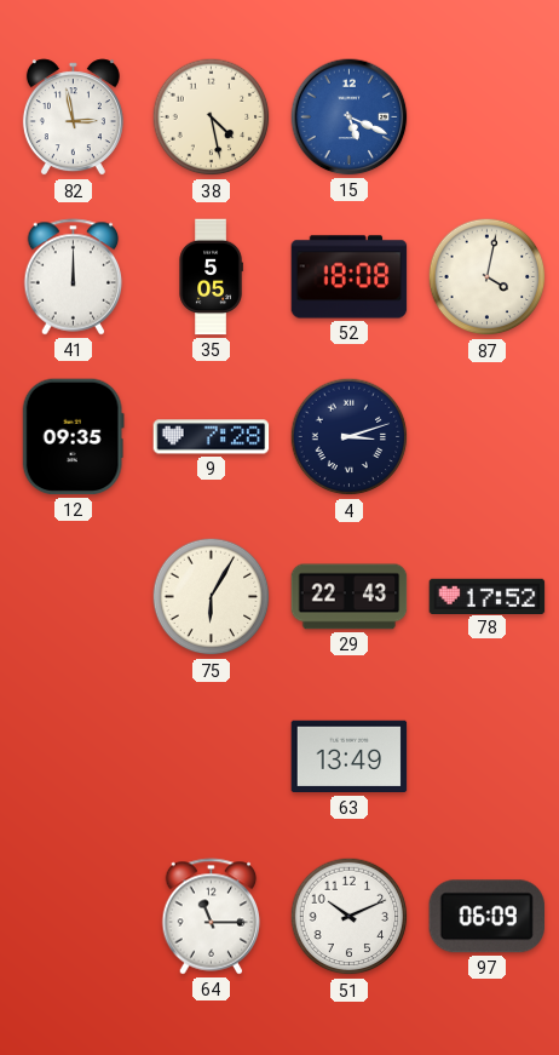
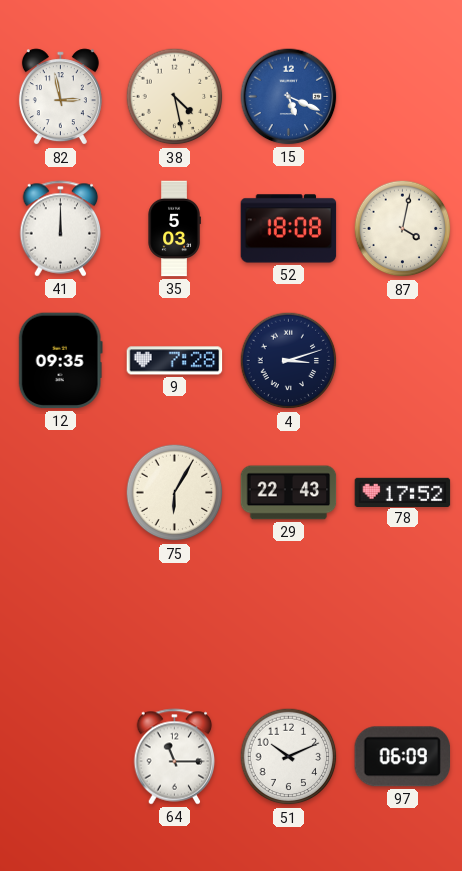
35: 5:05 -> 5:03
63: 13:49 -> none
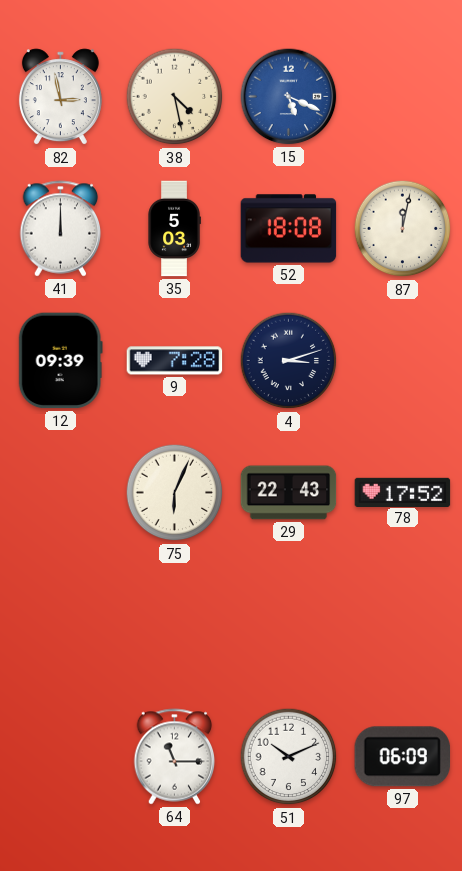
87: 4:02 -> 12:02
12: 09:35 -> 09:39
75: 6:05 -> 6:04
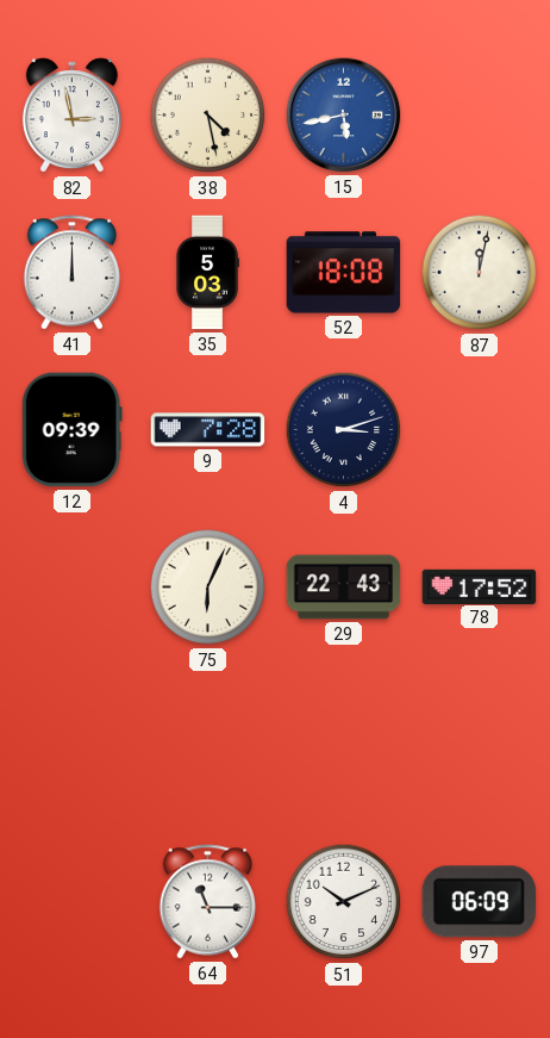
15: 5:19 -> 5:43
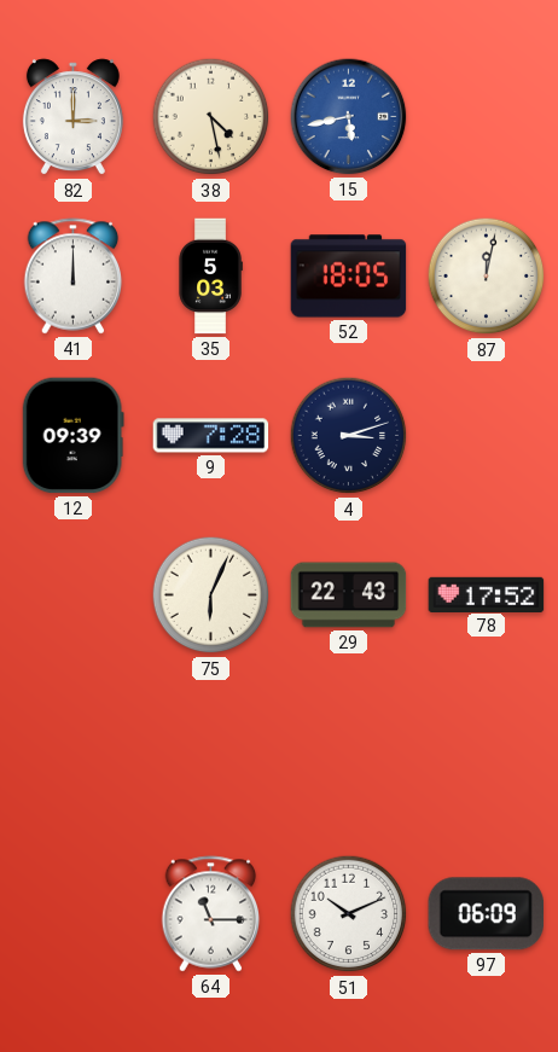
82: 2:58 -> 3:00
52: 18:08 -> 18:05
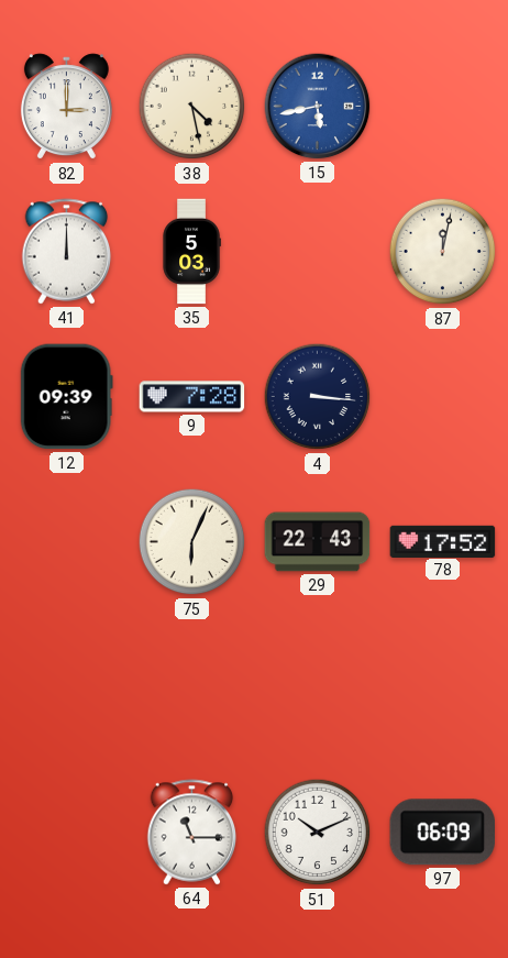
52: 18:05 -> none
4: 3:12 -> 3:16
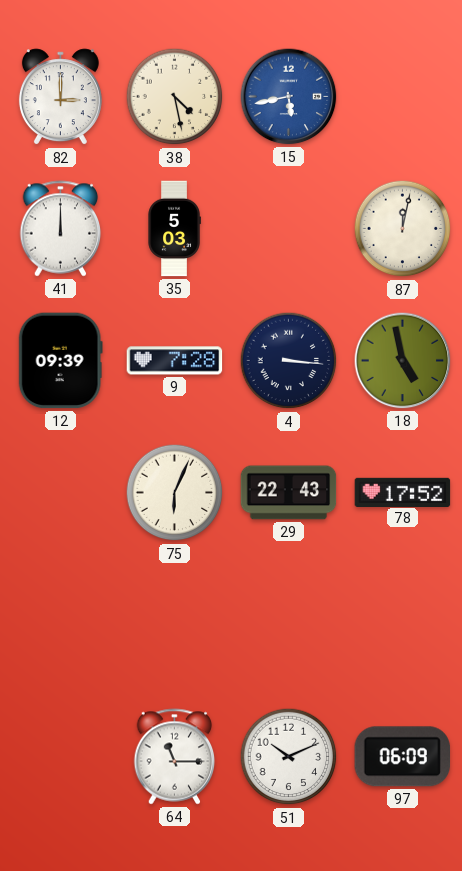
18: none -> 4:58
